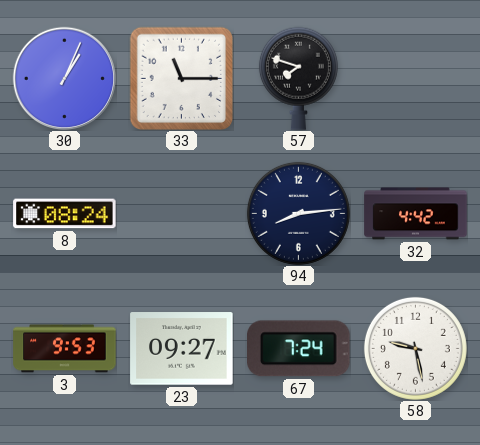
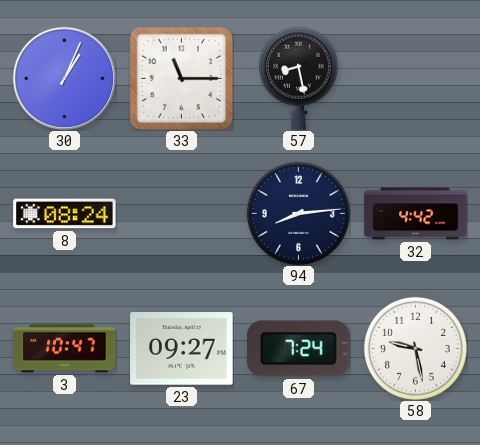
57: 7:48 -> 8:28
3: 9:53 -> 10:47
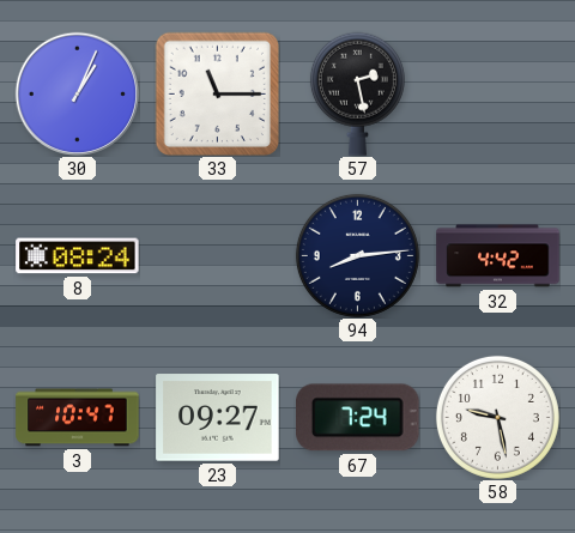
57: 8:28 -> 2:28
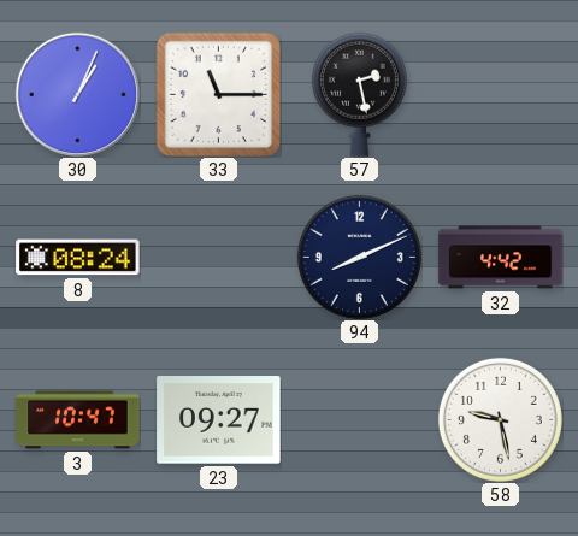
94: 8:14 -> 8:11
67: 7:24 -> none
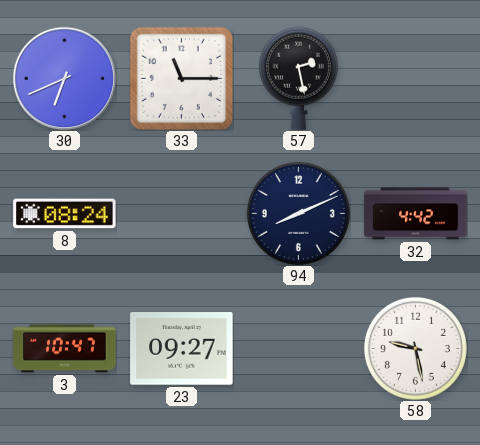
30: 1:04 -> 6:41
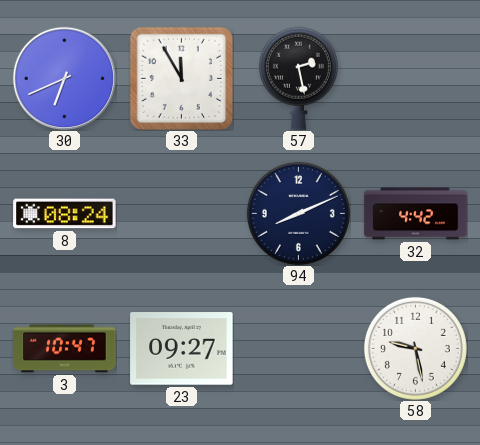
33: 11:15 -> 11:55
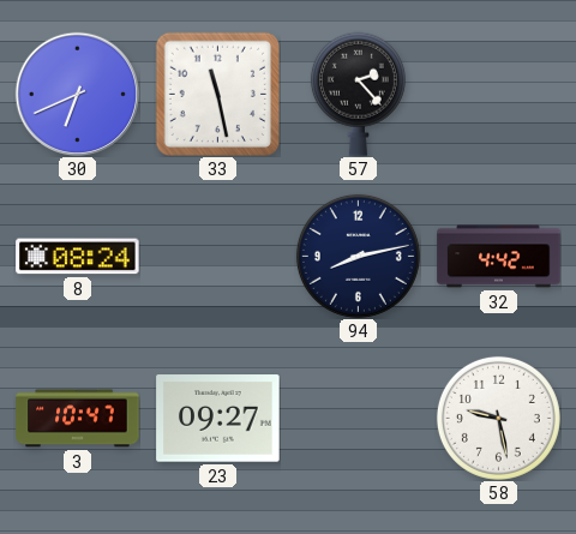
33: 11:55 -> 11:28
57: 2:28 -> 2:23
94: 8:11 -> 8:13
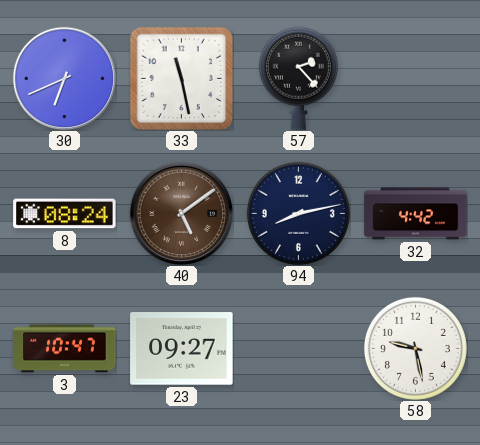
40: none -> 5:09
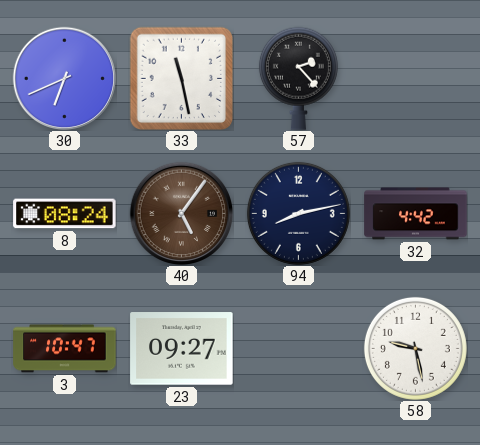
40: 5:09 -> 5:06
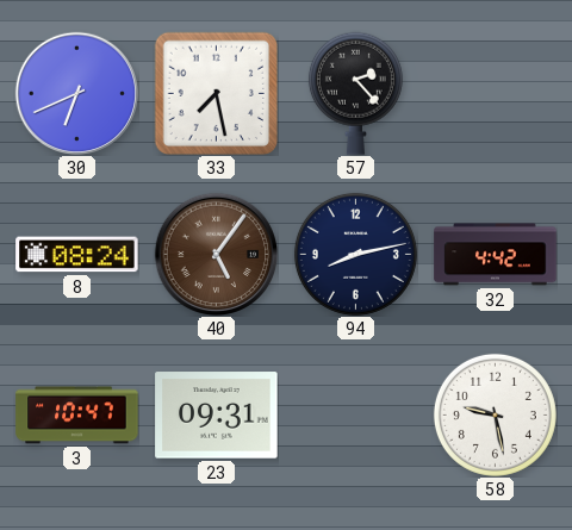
33: 11:28 -> 7:28
23: 09:27 -> 09:31
